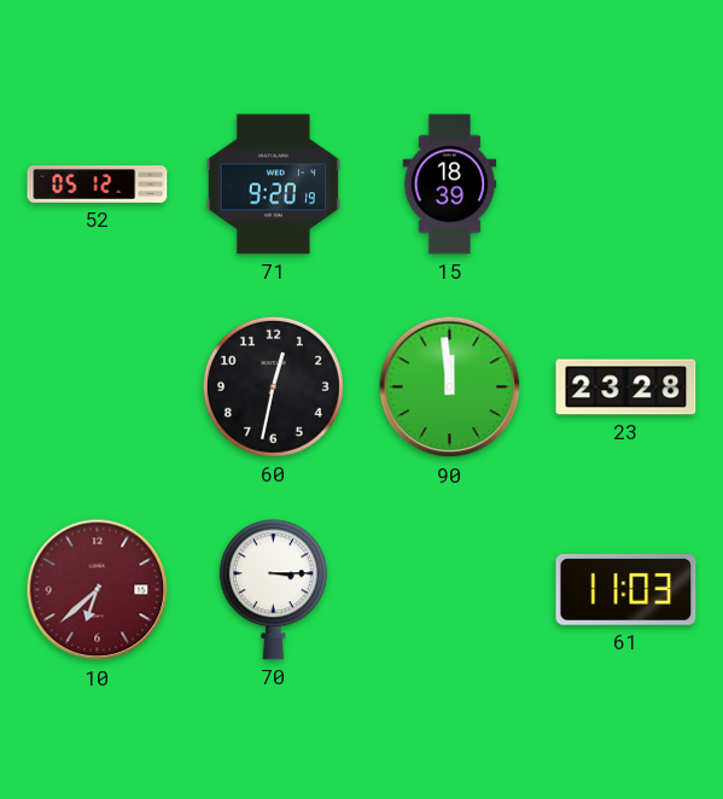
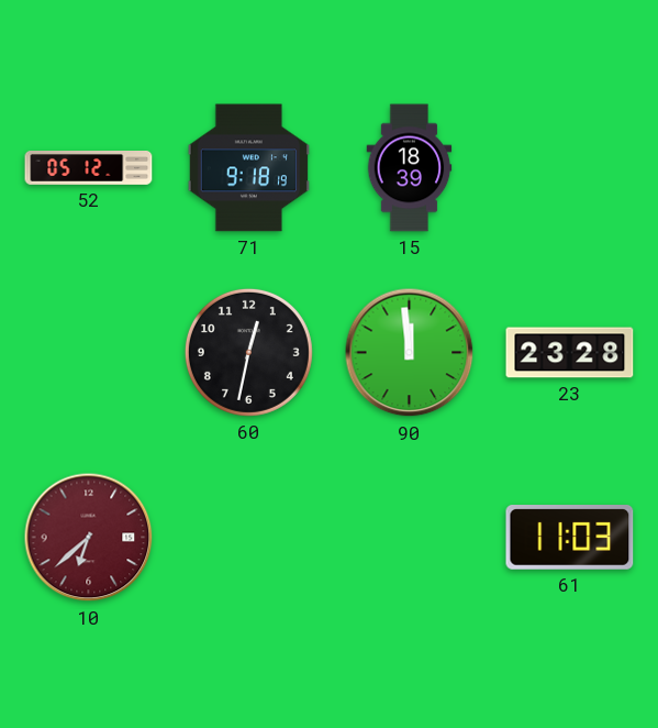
71: 9:20 -> 9:18
70: 3:15 -> none
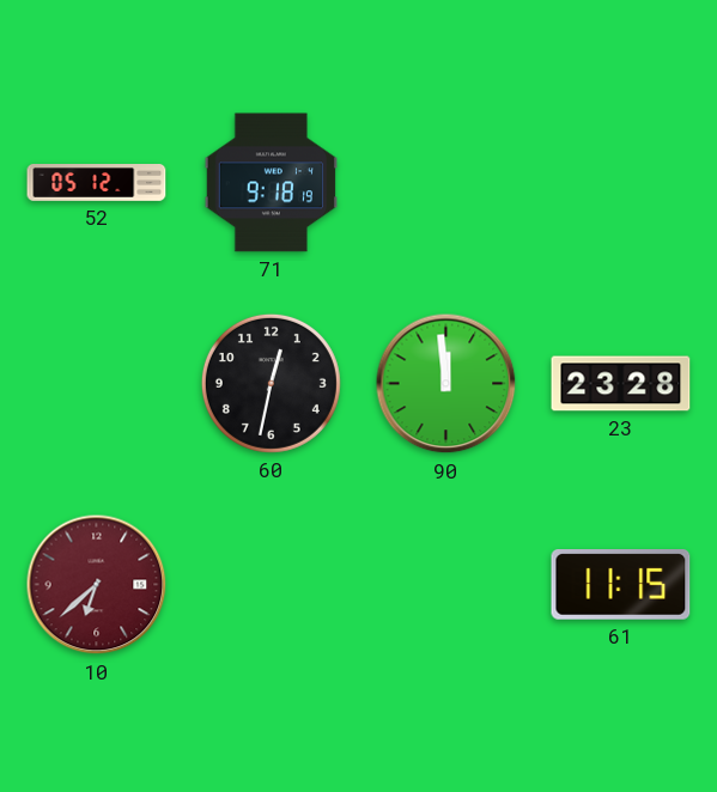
15: 18:39 -> none
61: 11:03 -> 11:15
